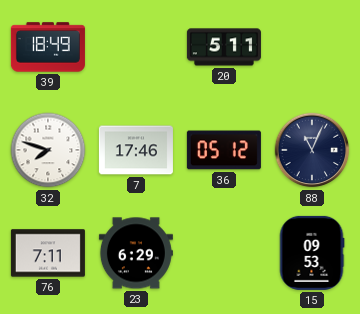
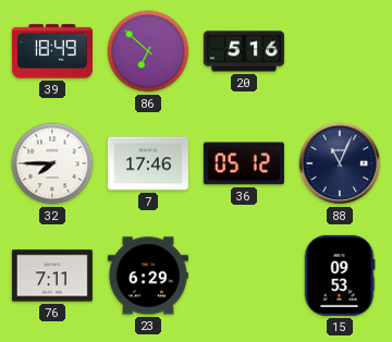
86: none -> 6:52
20: 5:11 -> 5:16
32: 7:48 -> 7:45
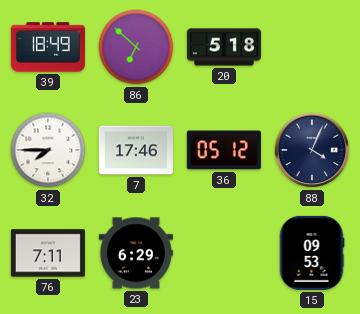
20: 5:16 -> 5:18
88: 11:04 -> 4:04
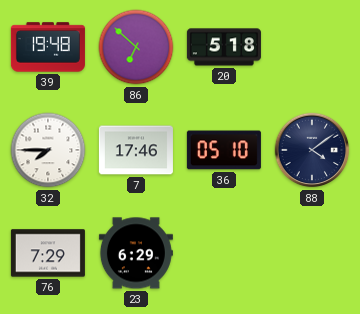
39: 18:49 -> 19:48
36: 05:12 -> 05:10
88: 4:04 -> 4:09
76: 7:11 -> 7:29
15: 09:53 -> none
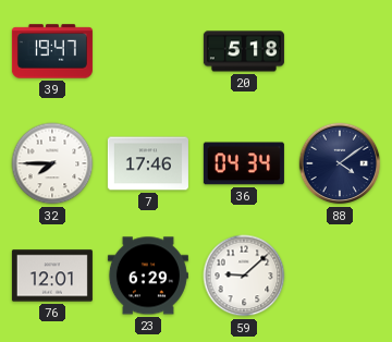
39: 19:48 -> 19:47
86: 6:52 -> none
36: 05:10 -> 04:34
76: 7:29 -> 12:01
59: none -> 9:08
